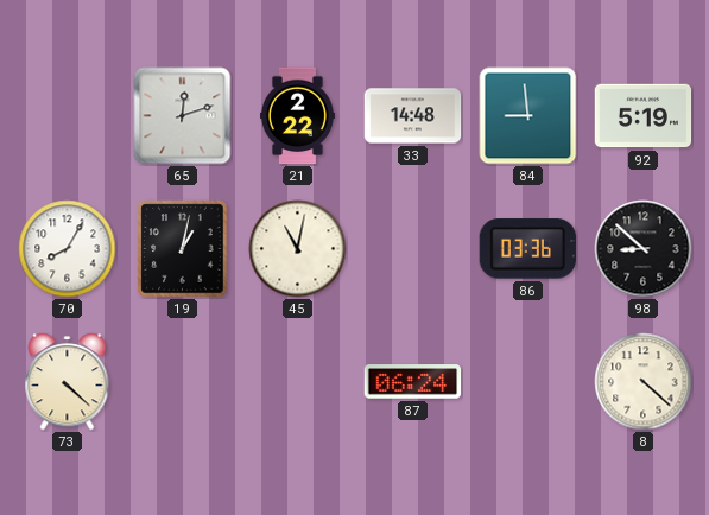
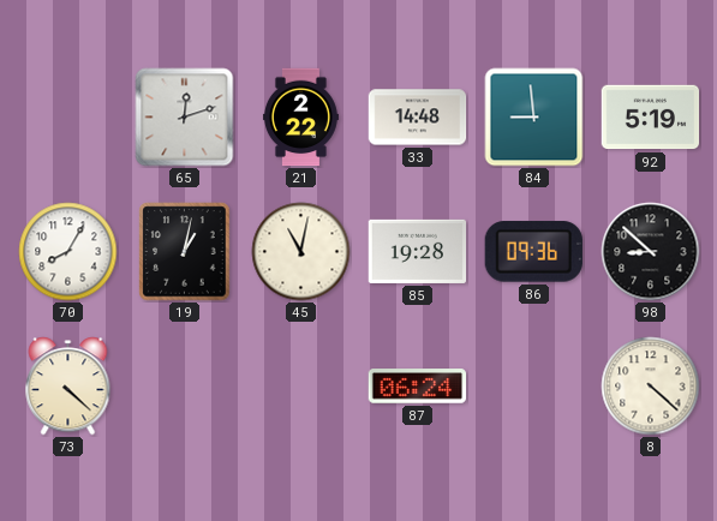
85: none -> 19:28
86: 03:36 -> 09:36
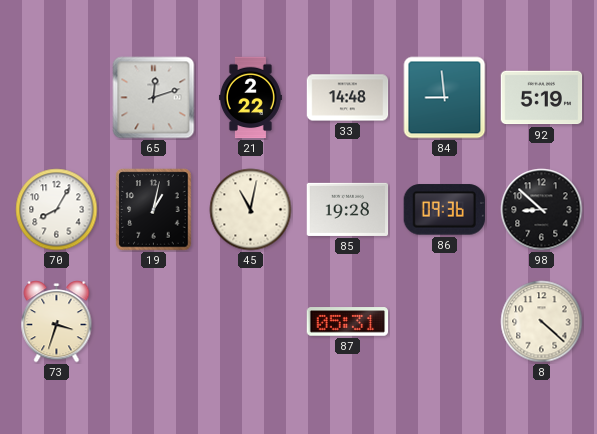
73: 4:22 -> 3:33
87: 06:24 -> 05:31
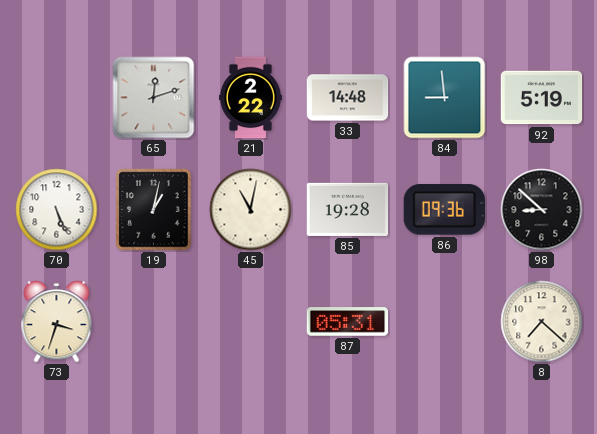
70: 8:05 -> 5:26
8: 4:22 -> 7:22
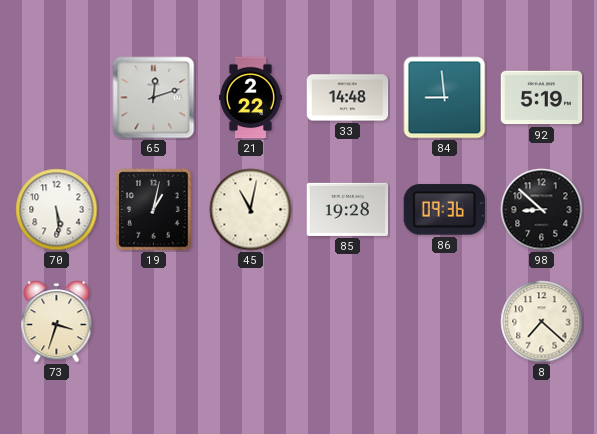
70: 5:26 -> 5:29
87: 05:31 -> none
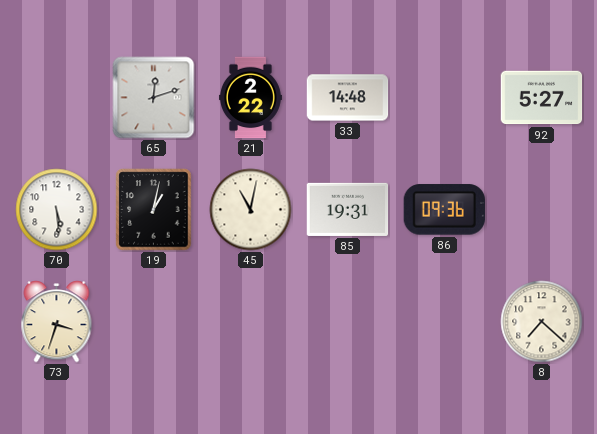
84: 8:59 -> none
92: 5:19 -> 5:27
85: 19:28 -> 19:31
98: 8:52 -> none
